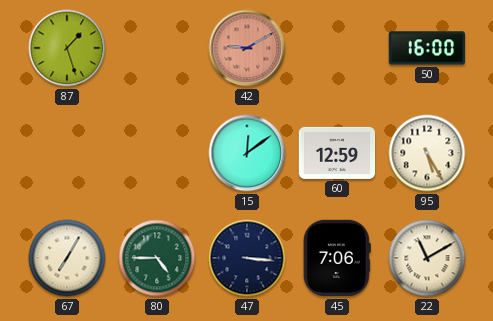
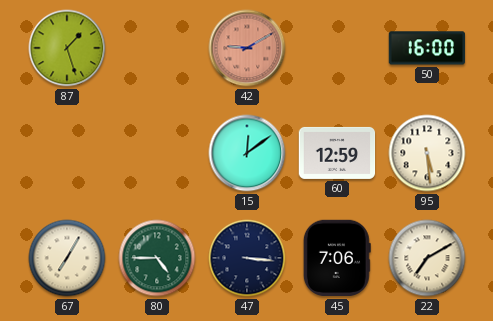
95: 5:25 -> 5:29
22: 11:10 -> 7:10
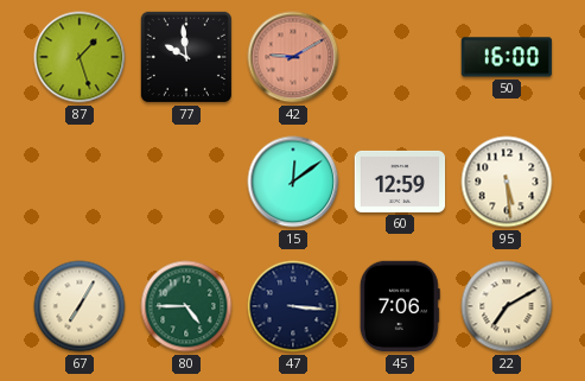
77: none -> 9:59
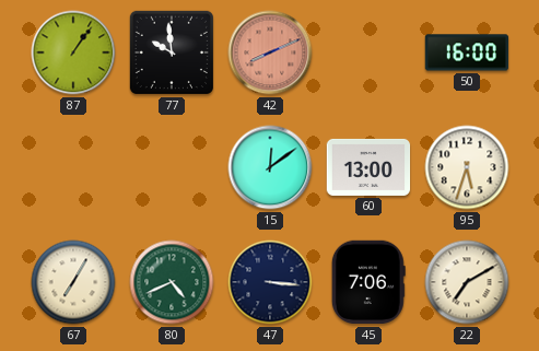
87: 1:27 -> 1:06
42: 9:10 -> 8:11
60: 12:59 -> 13:00
95: 5:29 -> 5:33
80: 4:45 -> 4:41
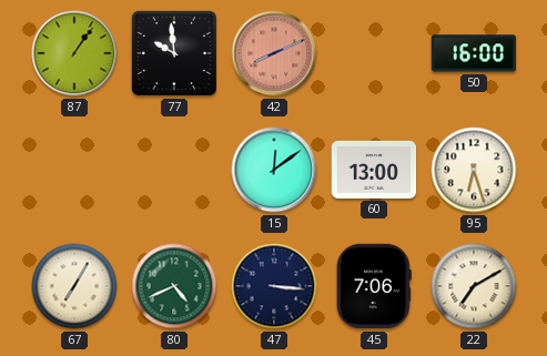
95: 5:33 -> 6:27
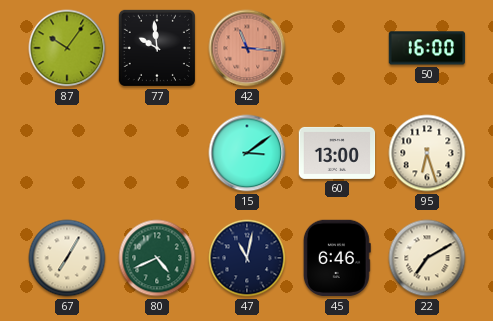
87: 1:06 -> 10:06
42: 8:11 -> 11:16
15: 12:09 -> 3:09
47: 3:16 -> 11:02
45: 7:06 -> 6:46
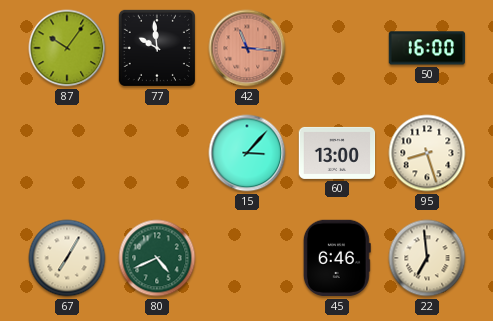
15: 3:09 -> 3:07
95: 6:27 -> 8:27
47: 11:02 -> none
22: 7:10 -> 6:59
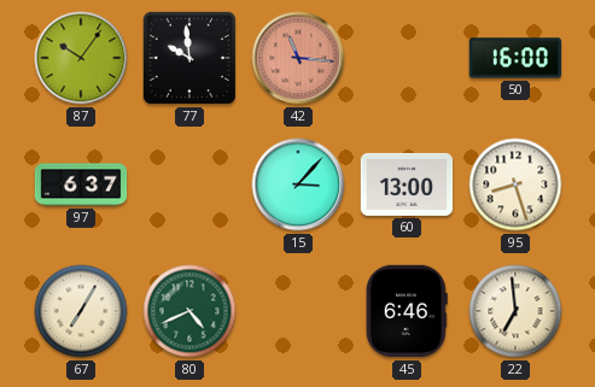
97: none -> 6:37
